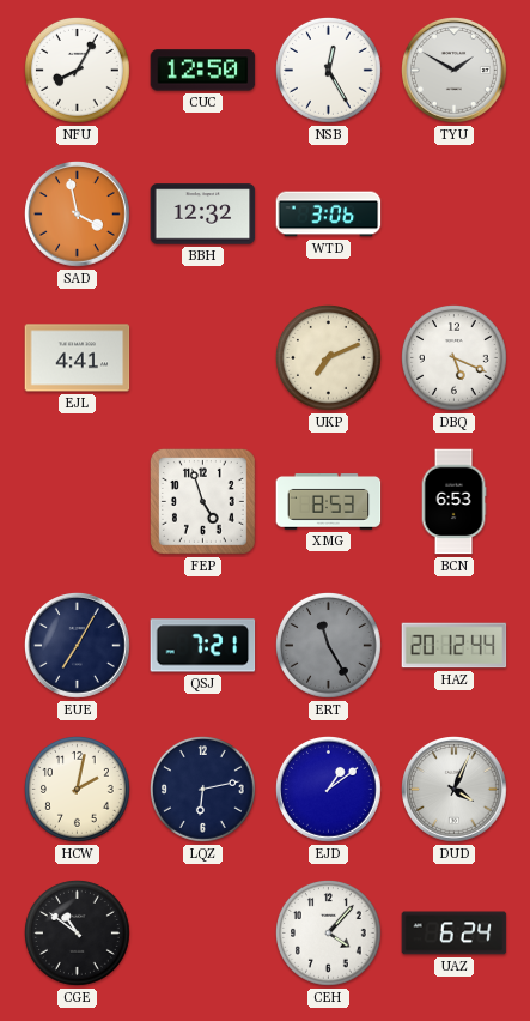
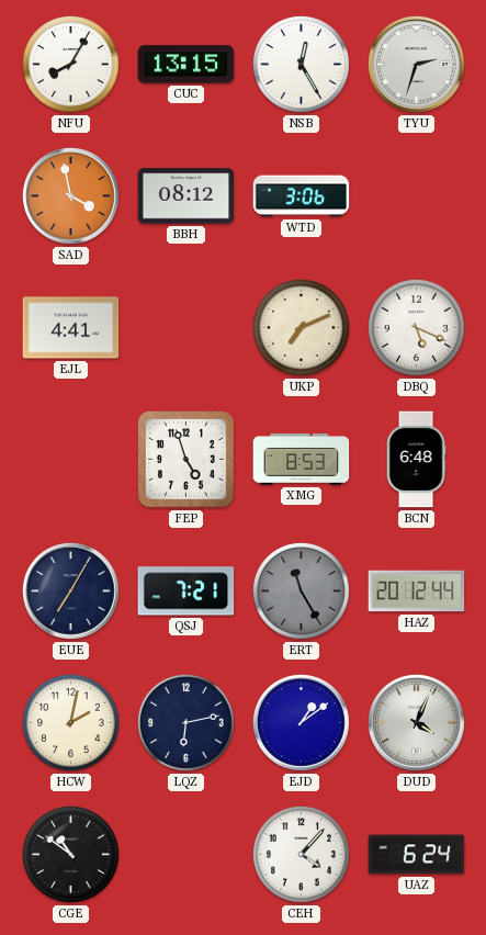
CUC: 12:50 -> 13:15
TYU: 1:50 -> 2:33
BBH: 12:32 -> 08:12
BCN: 6:53 -> 6:48
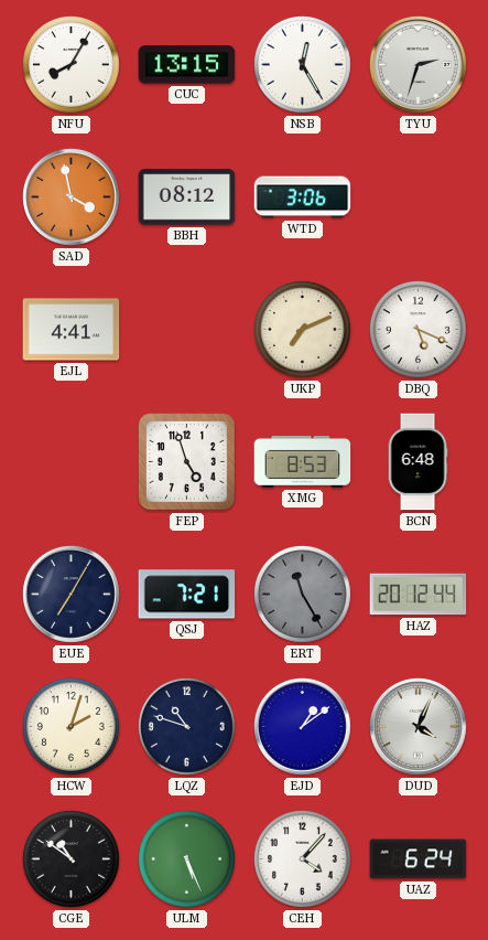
HCW: 2:02 -> 2:03
LQZ: 6:13 -> 10:48
ULM: none -> 5:26
